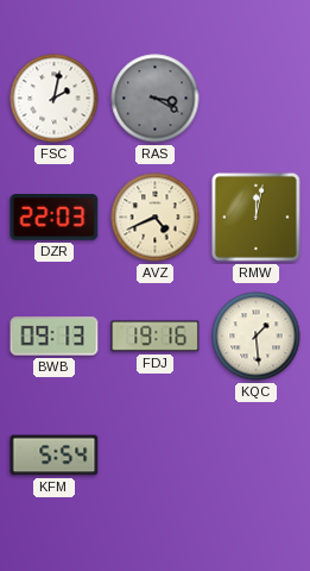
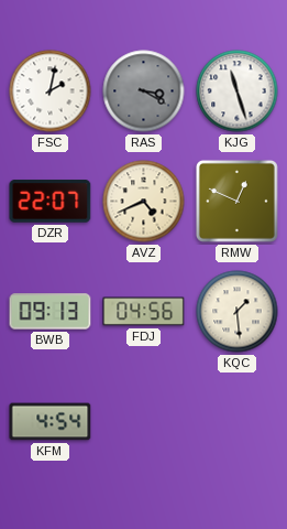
KJG: none -> 11:27
DZR: 22:03 -> 22:07
RMW: 12:02 -> 12:49
FDJ: 19:16 -> 04:56
KFM: 5:54 -> 4:54
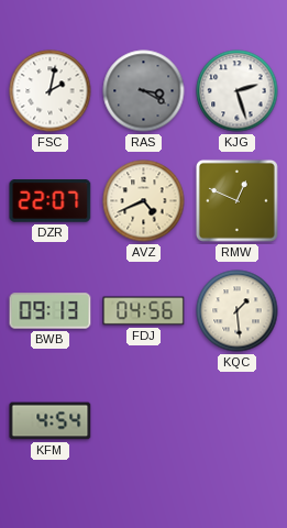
KJG: 11:27 -> 2:27
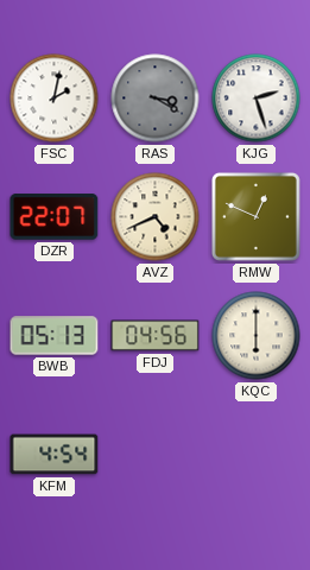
BWB: 09:13 -> 05:13
KQC: 1:29 -> 6:00
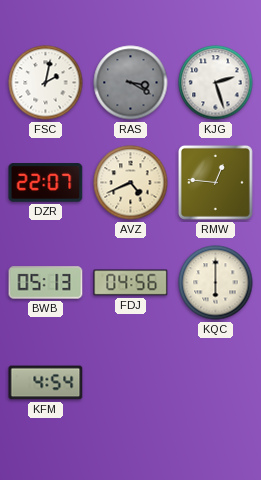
RMW: 12:49 -> 12:46
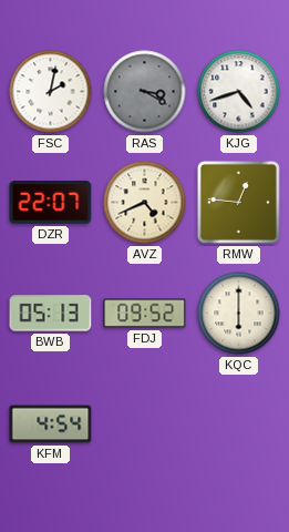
KJG: 2:27 -> 4:42
FDJ: 04:56 -> 09:52
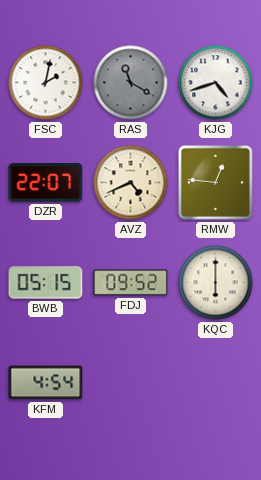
RAS: 3:20 -> 11:20
BWB: 05:13 -> 05:15
